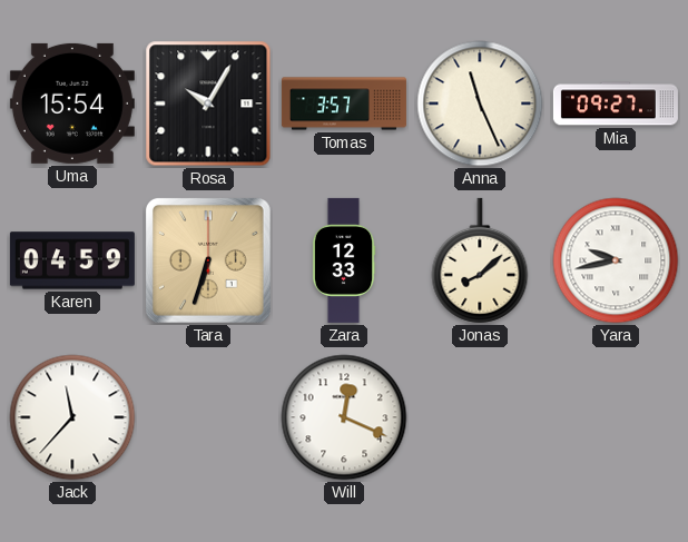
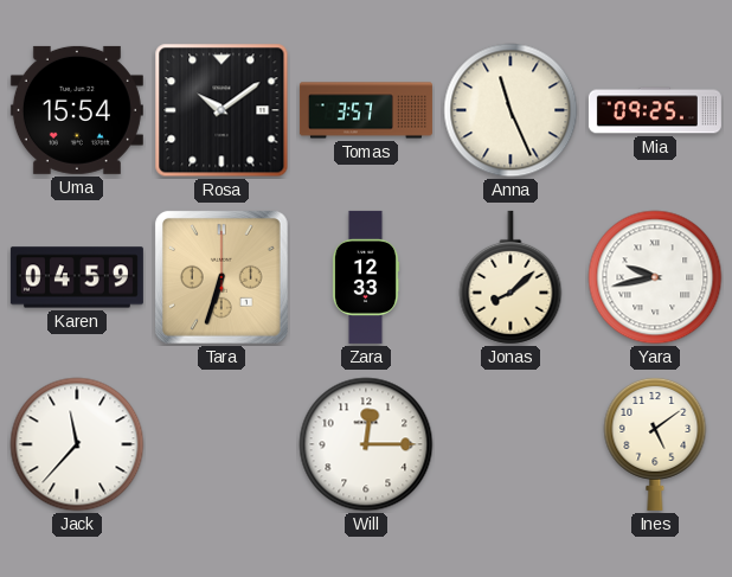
Rosa: 10:05 -> 10:09
Mia: 09:27 -> 09:25
Will: 12:19 -> 12:15
Ines: none -> 5:09
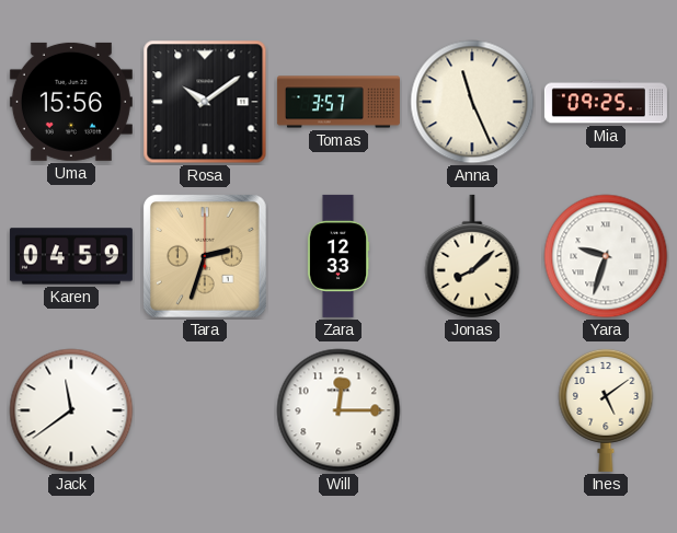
Uma: 15:54 -> 15:56
Tara: 6:33 -> 2:33
Yara: 9:43 -> 9:33
Jack: 11:37 -> 11:39
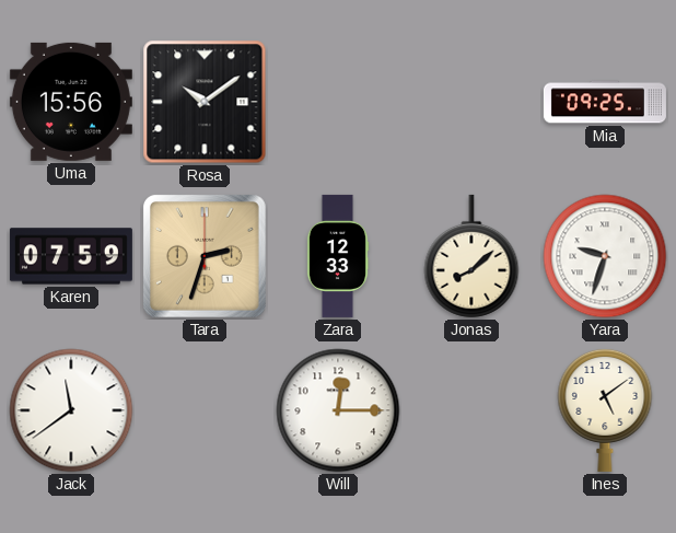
Tomas: 3:57 -> none
Anna: 11:26 -> none
Karen: 04:59 -> 07:59
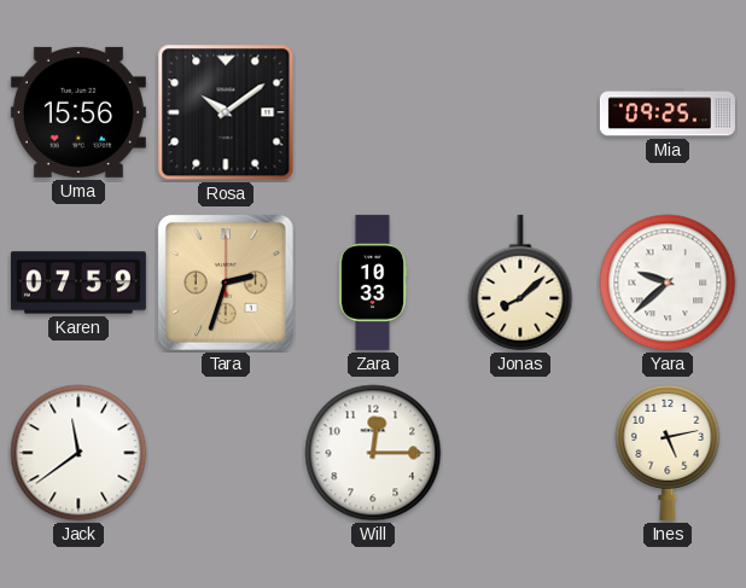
Zara: 12:33 -> 10:33
Yara: 9:33 -> 9:38
Ines: 5:09 -> 5:13
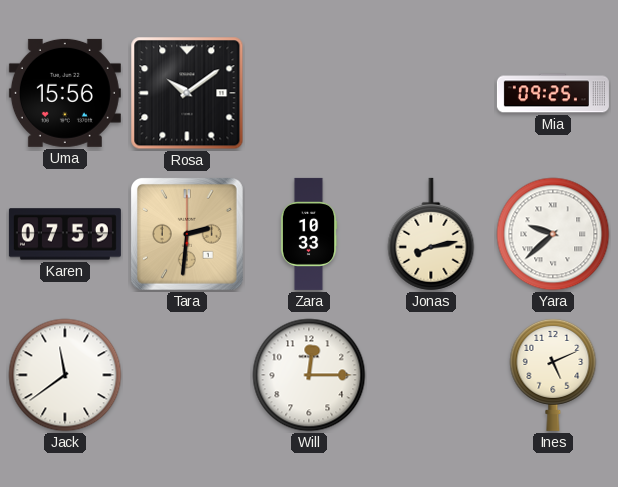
Tara: 2:33 -> 2:31
Jonas: 8:08 -> 8:13
Ines: 5:13 -> 5:11
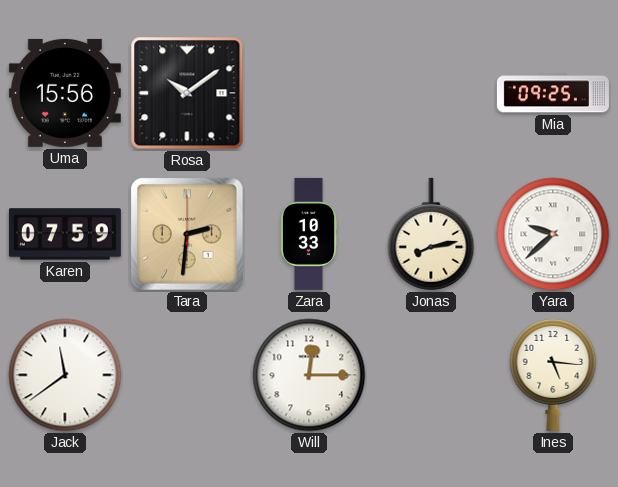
Ines: 5:11 -> 5:16
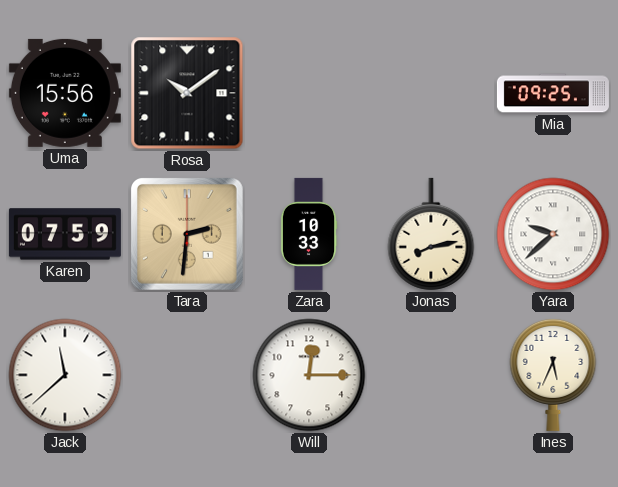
Jack: 11:39 -> 11:38
Ines: 5:16 -> 5:34
